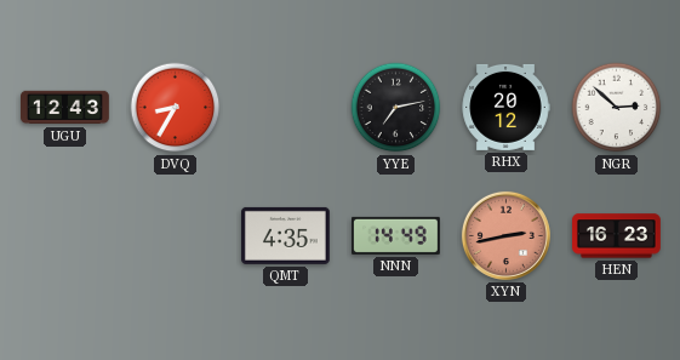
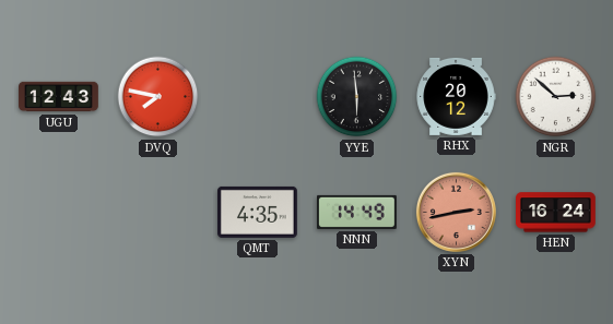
DVQ: 8:35 -> 7:47
YYE: 7:13 -> 5:59
HEN: 16:23 -> 16:24
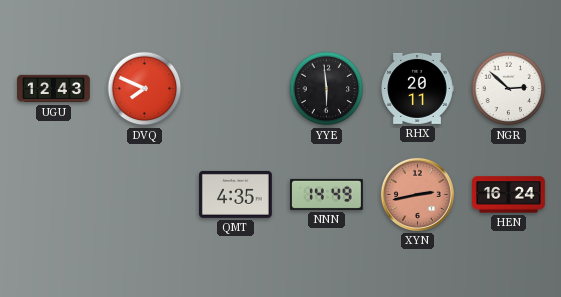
DVQ: 7:47 -> 7:49
RHX: 20:12 -> 20:11
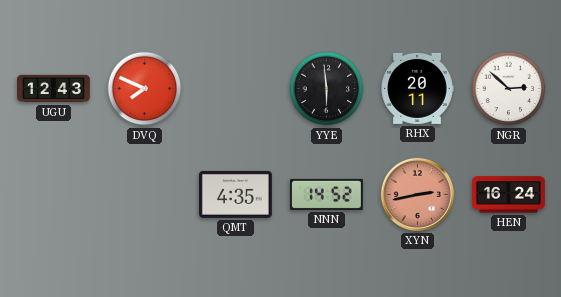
NNN: 14:49 -> 14:52
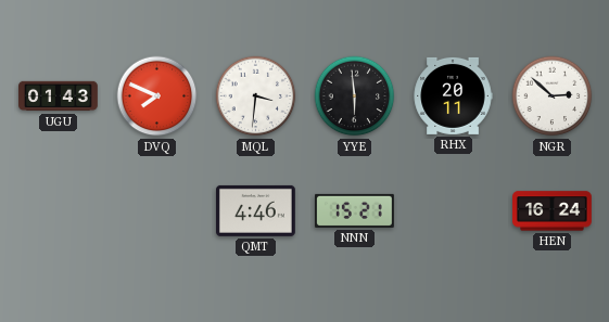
UGU: 12:43 -> 01:43
MQL: none -> 3:31
QMT: 4:35 -> 4:46
NNN: 14:52 -> 15:21
XYN: 2:43 -> none
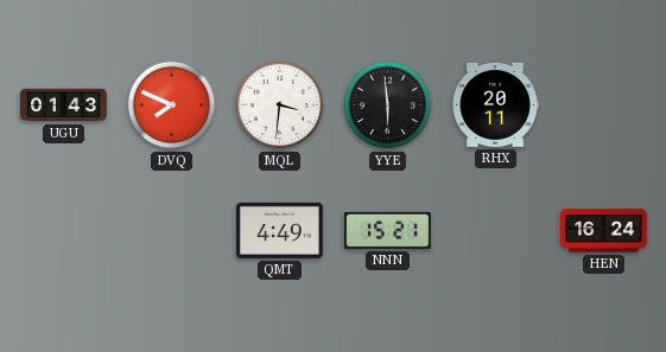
NGR: 2:52 -> none
QMT: 4:46 -> 4:49
